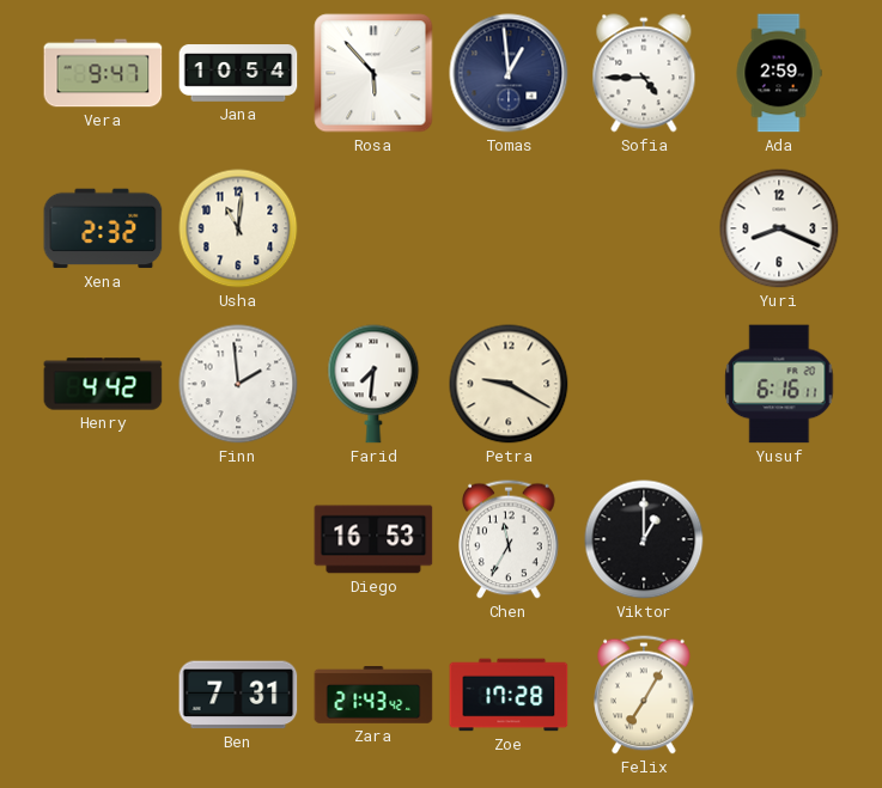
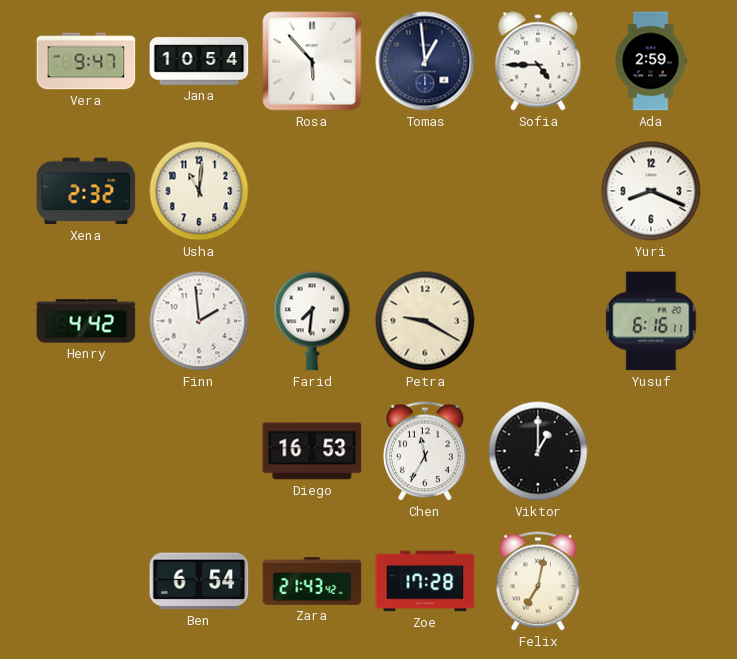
Ben: 7:31 -> 6:54
Felix: 7:05 -> 7:02
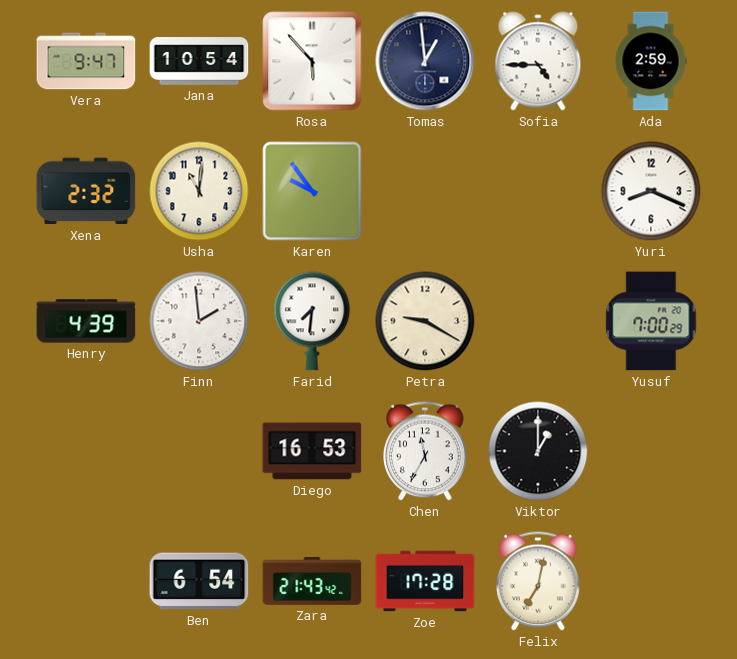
Karen: none -> 9:54
Henry: 4:42 -> 4:39
Yusuf: 6:16 -> 7:00
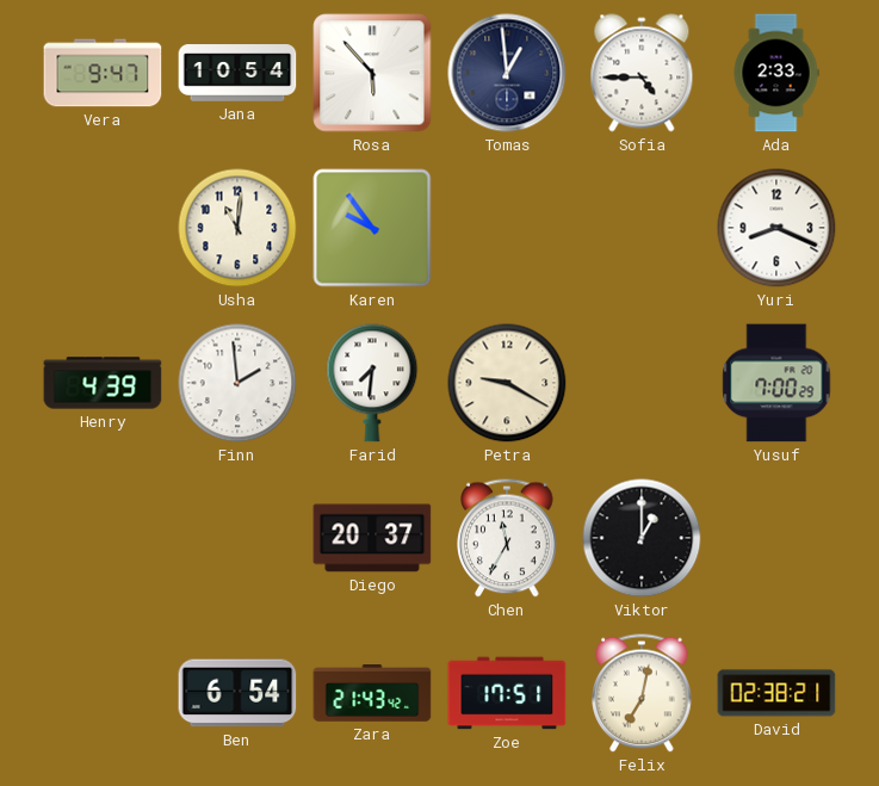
Ada: 2:59 -> 2:33
Xena: 2:32 -> none
Diego: 16:53 -> 20:37
Zoe: 17:28 -> 17:51
David: none -> 02:38
